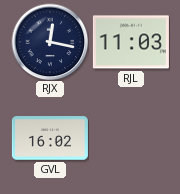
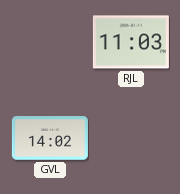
RJX: 12:17 -> none
GVL: 16:02 -> 14:02
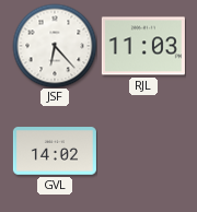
JSF: none -> 6:23
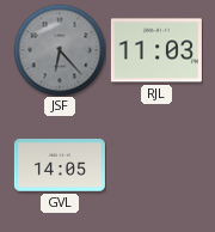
JSF dial: white -> grey
GVL: 14:02 -> 14:05
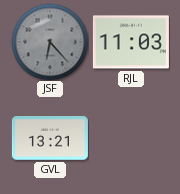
GVL: 14:05 -> 13:21
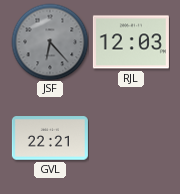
RJL: 11:03 -> 12:03
GVL: 13:21 -> 22:21
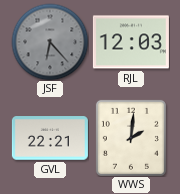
WWS: none -> 2:01
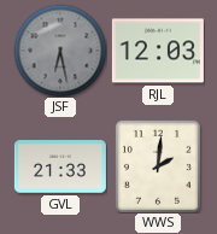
JSF: 6:23 -> 6:28
GVL: 22:21 -> 21:33
